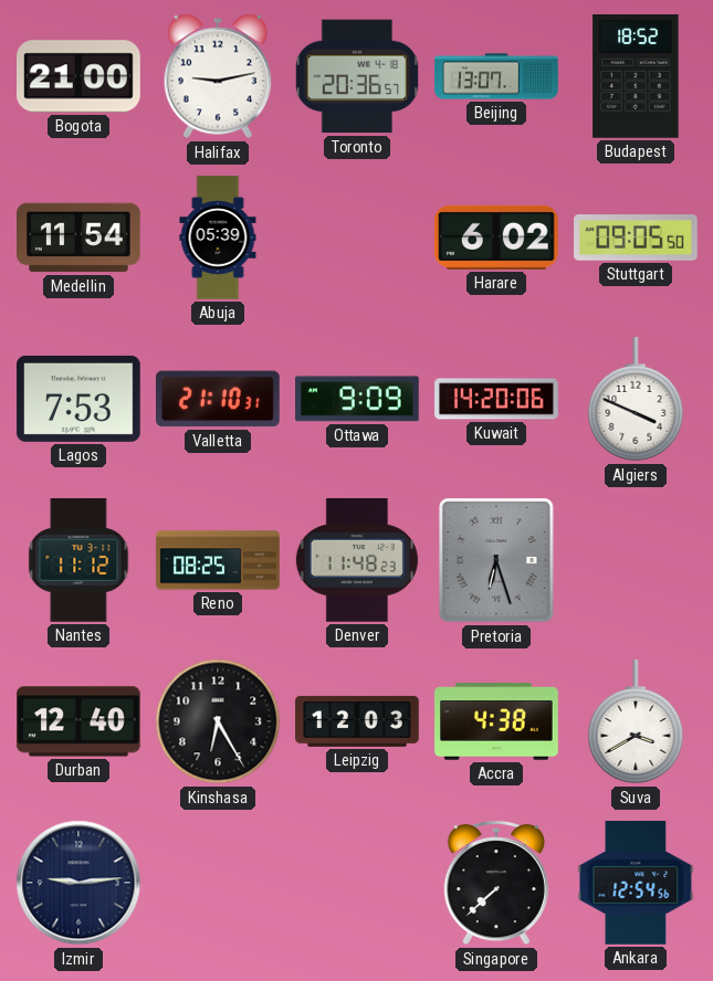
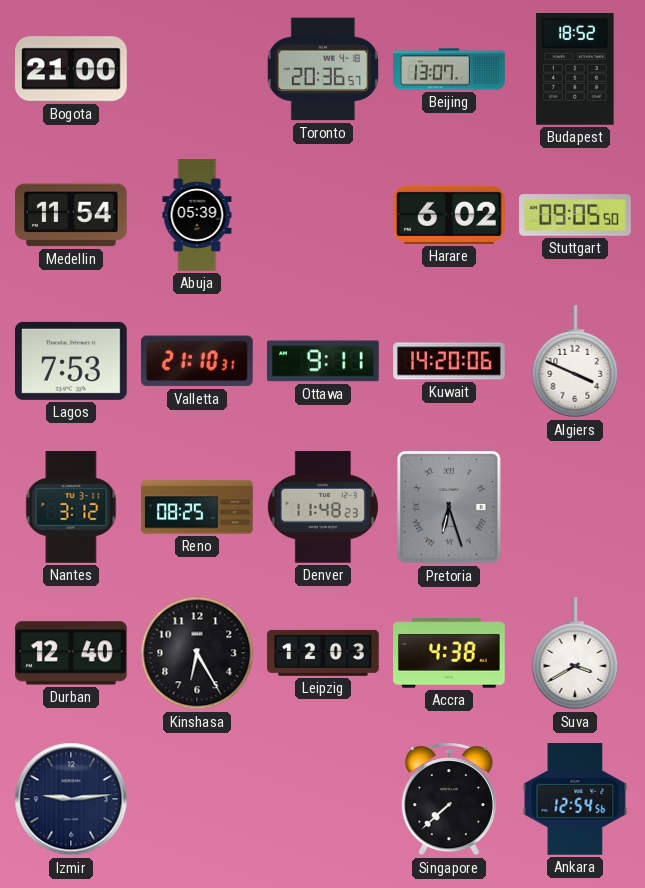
Halifax: 9:13 -> none
Ottawa: 9:09 -> 9:11
Nantes: 11:12 -> 3:12
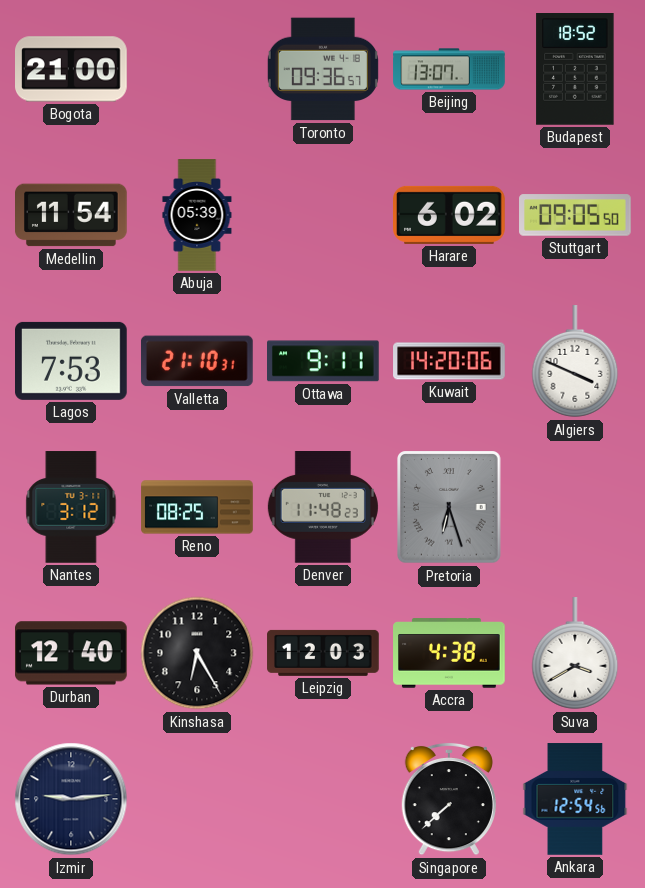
Toronto: 20:36 -> 09:36
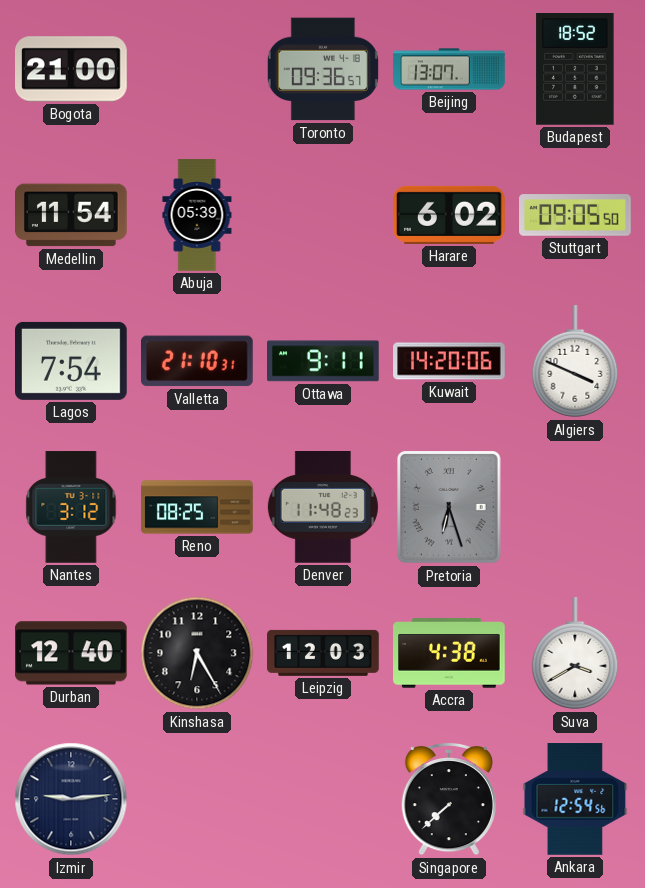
Lagos: 7:53 -> 7:54
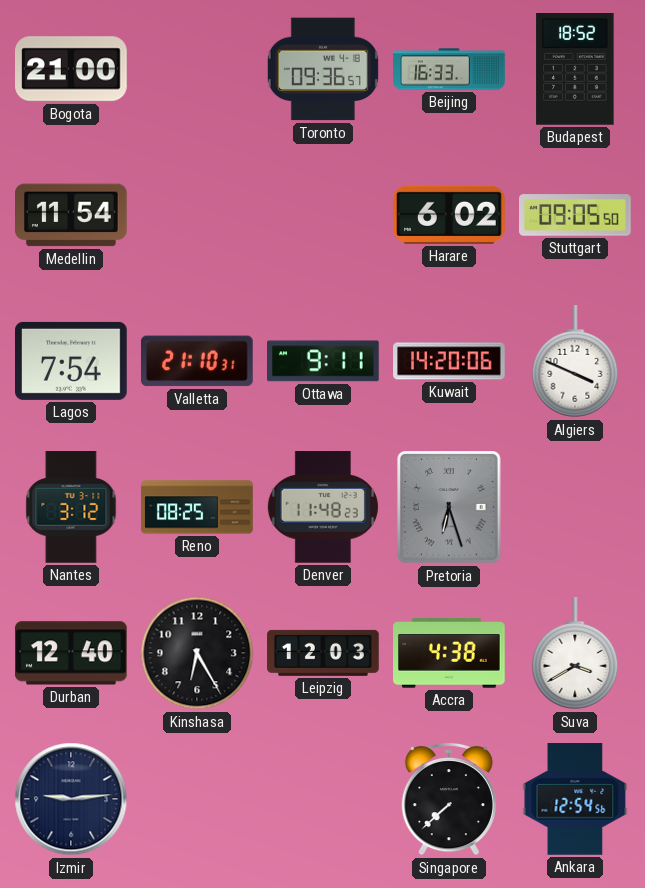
Beijing: 13:07 -> 16:33
Abuja: 05:39 -> none
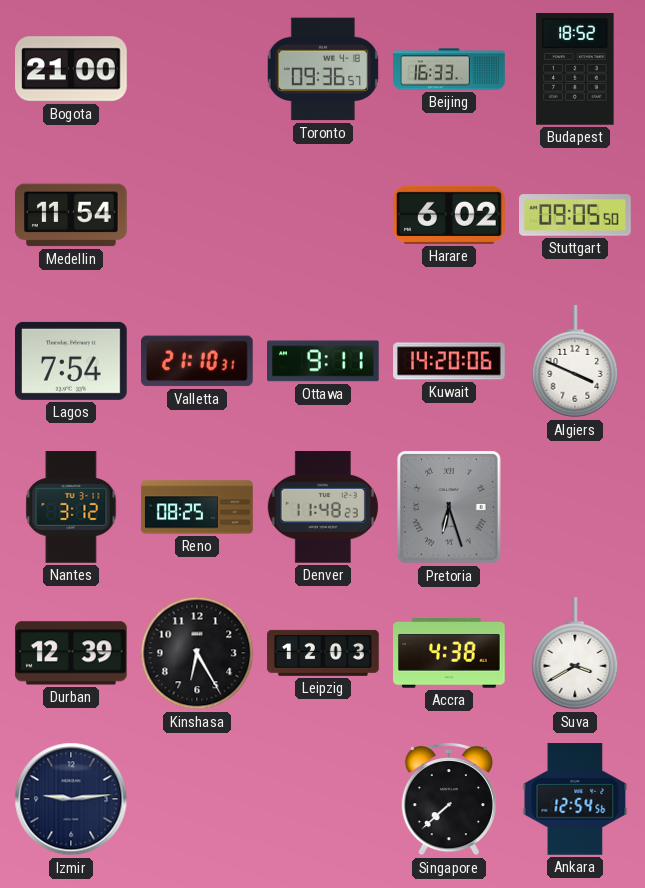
Durban: 12:40 -> 12:39
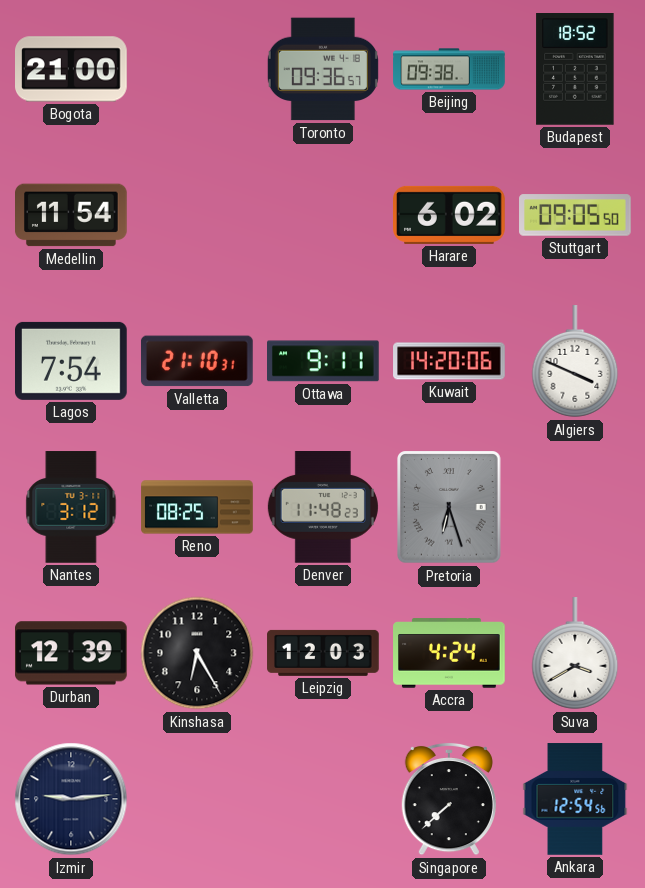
Beijing: 16:33 -> 09:38
Accra: 4:38 -> 4:24
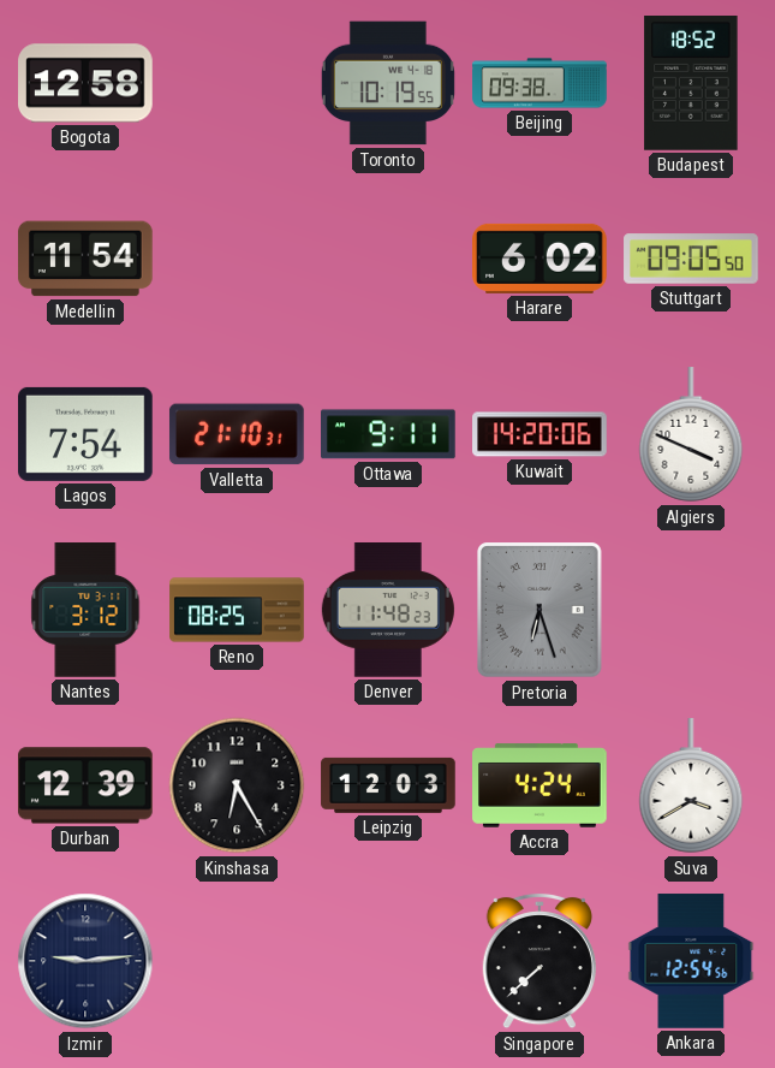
Bogota: 21:00 -> 12:58
Toronto: 09:36 -> 10:19
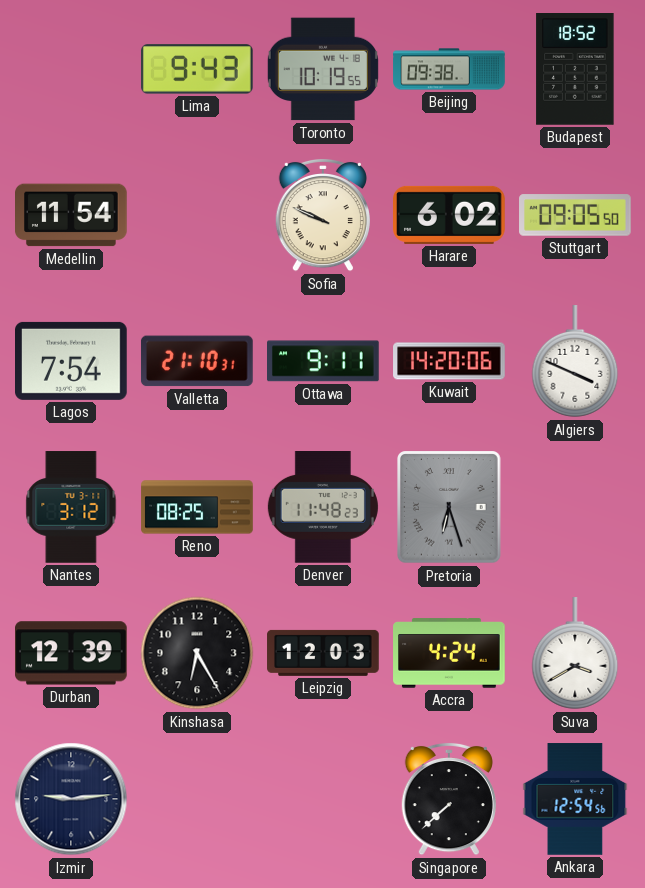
Bogota: 12:58 -> none
Lima: none -> 9:43
Sofia: none -> 9:49
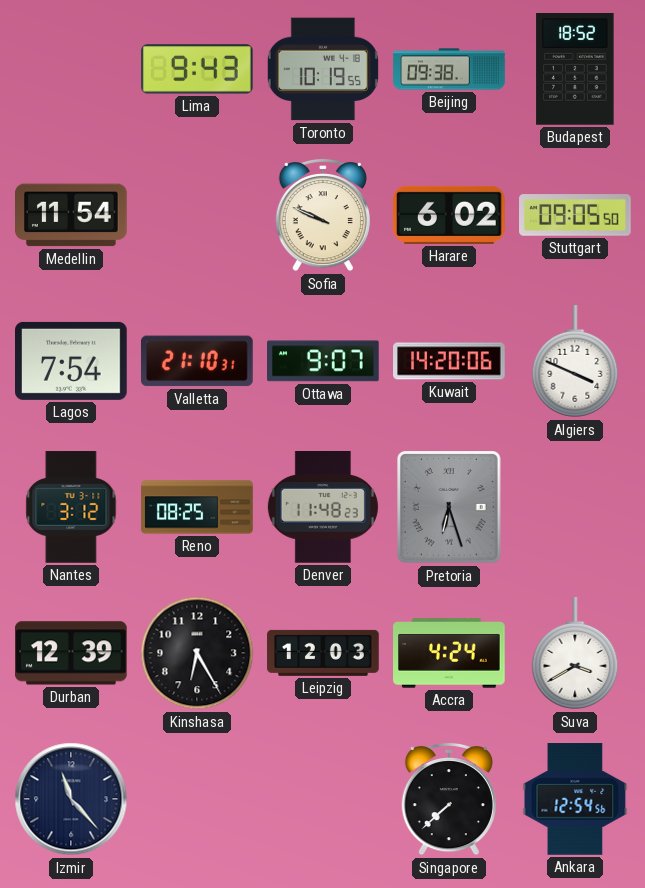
Ottawa: 9:11 -> 9:07
Izmir: 9:14 -> 11:23
